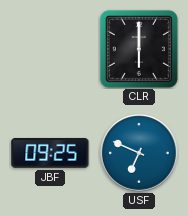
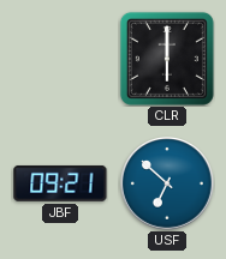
JBF: 09:25 -> 09:21
USF: 6:49 -> 6:52
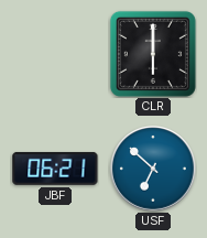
JBF: 09:21 -> 06:21
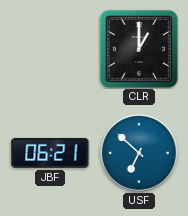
CLR: 6:00 -> 1:00
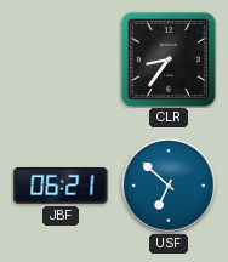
CLR: 1:00 -> 8:36
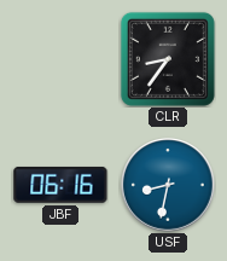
JBF: 06:21 -> 06:16
USF: 6:52 -> 8:32
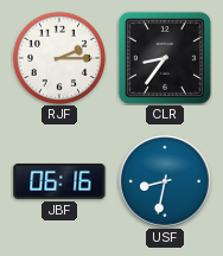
RJF: none -> 2:15
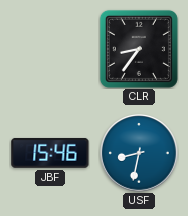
RJF: 2:15 -> none
JBF: 06:16 -> 15:46
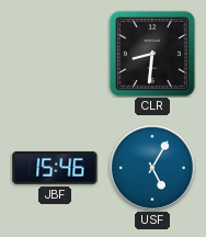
CLR: 8:36 -> 8:31
USF: 8:32 -> 5:05
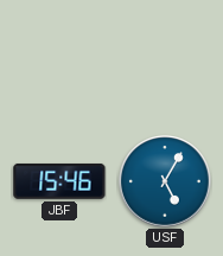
CLR: 8:31 -> none
